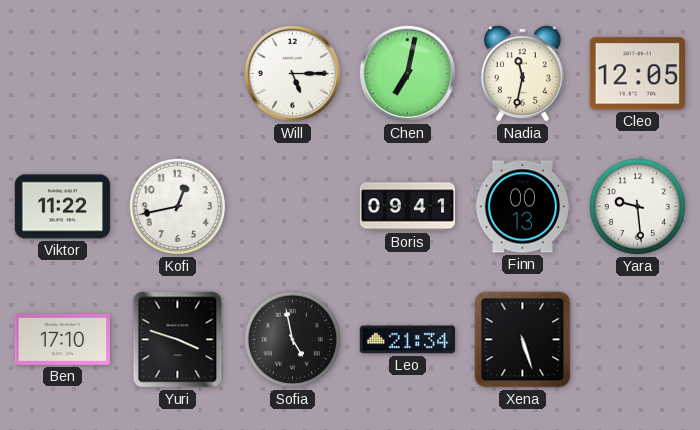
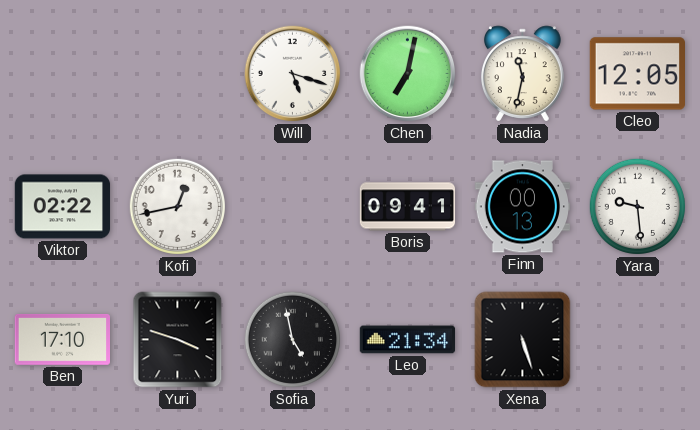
Will: 5:15 -> 5:18
Viktor: 11:22 -> 02:22
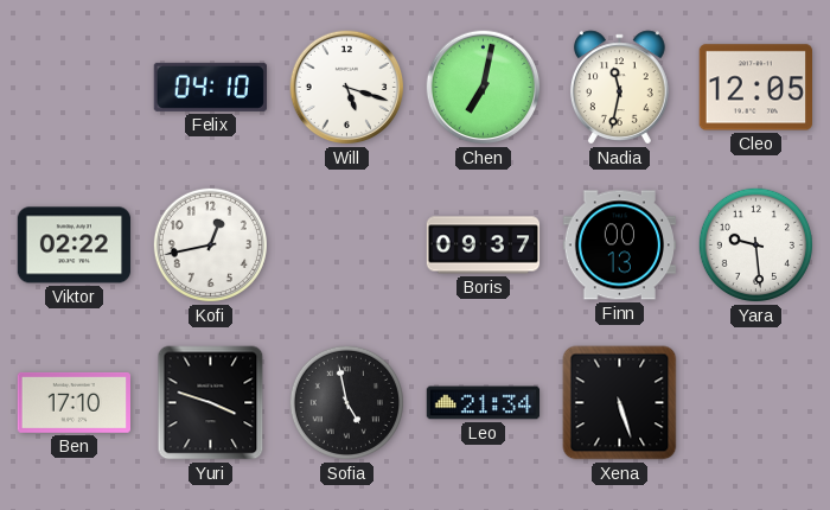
Felix: none -> 04:10
Boris: 09:41 -> 09:37
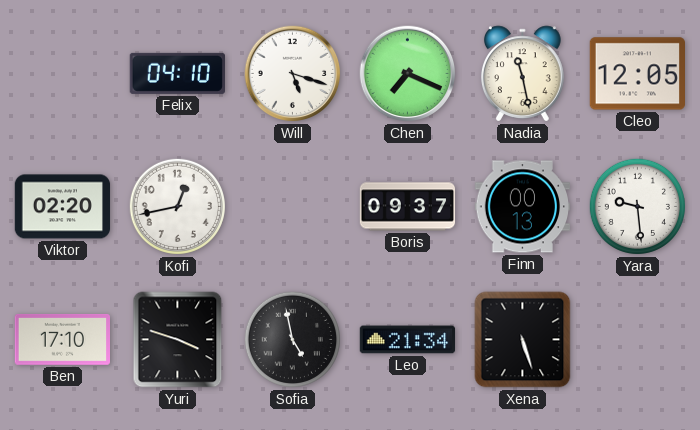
Chen: 7:02 -> 7:19
Nadia: 11:32 -> 11:28
Viktor: 02:22 -> 02:20
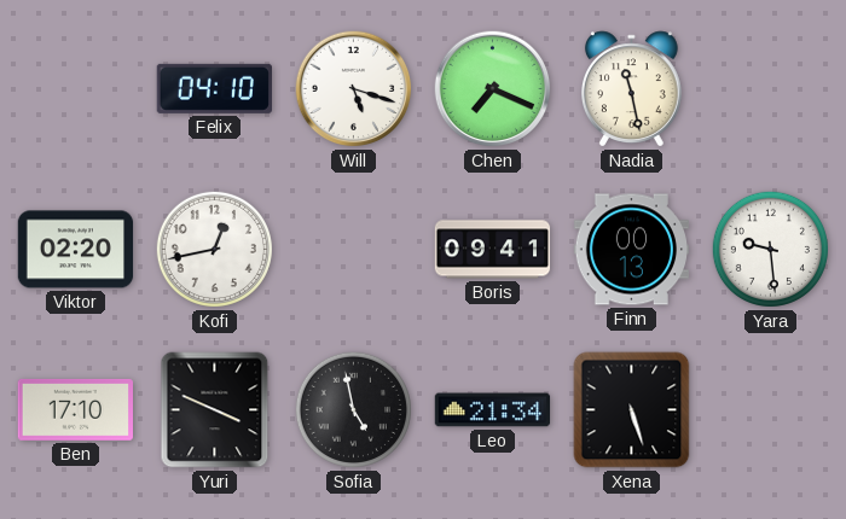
Cleo: 12:05 -> none
Boris: 09:37 -> 09:41
Yuri: 3:48 -> 3:49
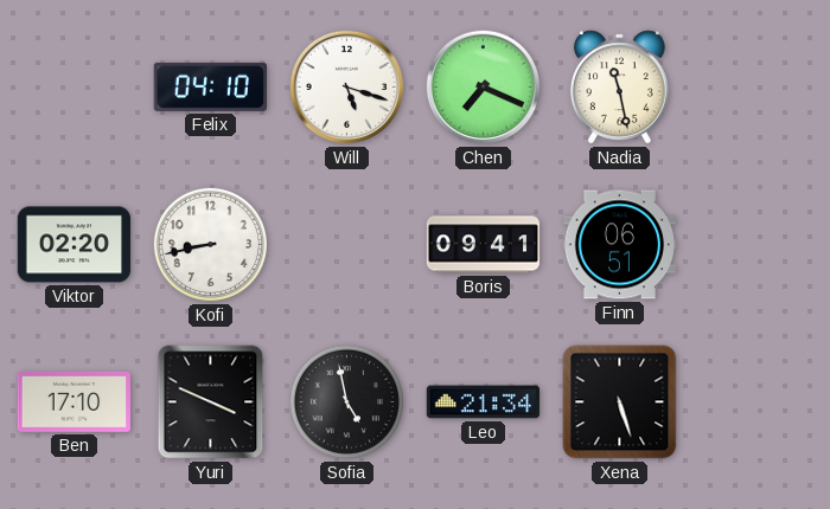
Kofi: 12:43 -> 8:43
Finn: 00:13 -> 06:51
Yara: 9:29 -> none
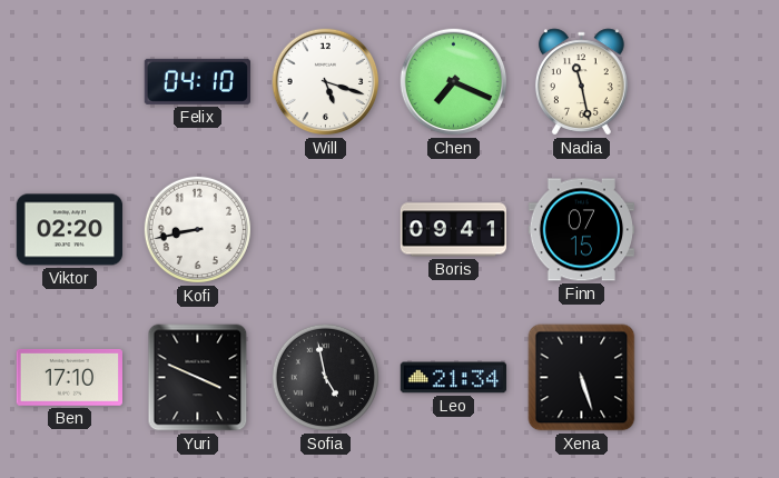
Finn: 06:51 -> 07:15
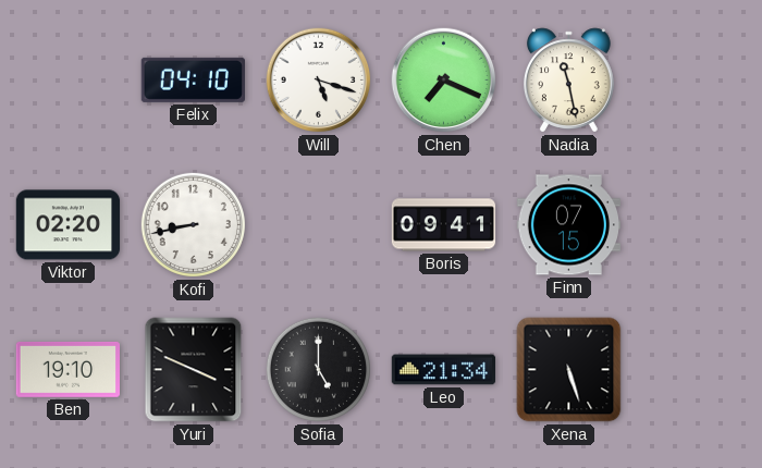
Ben: 17:10 -> 19:10
Sofia: 4:58 -> 5:00
